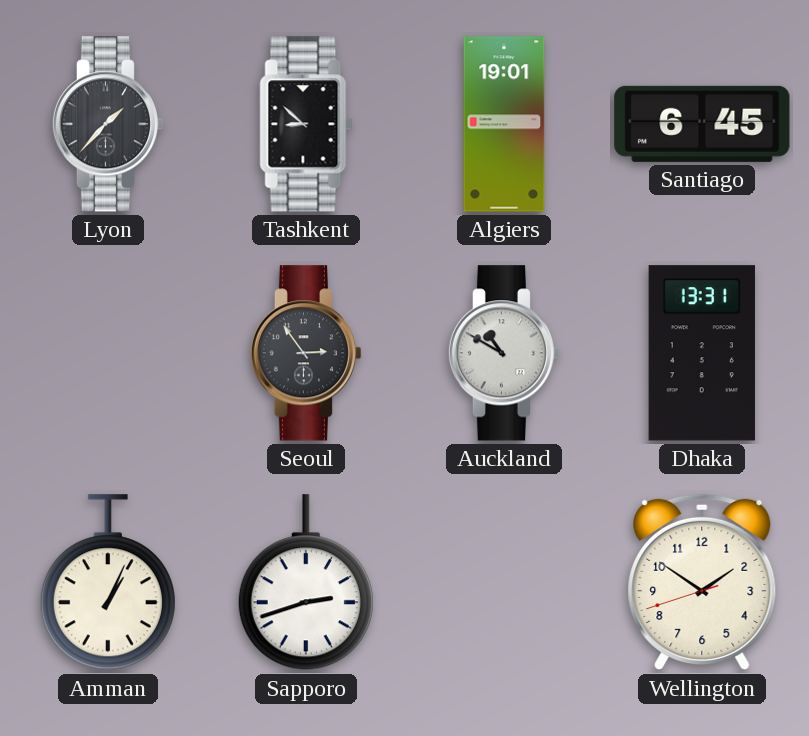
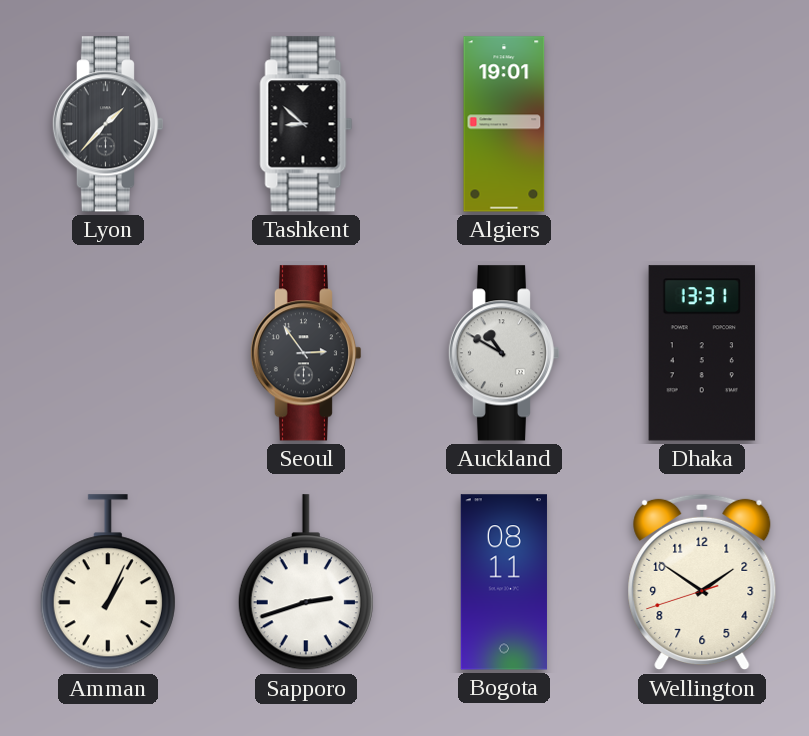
Santiago: 6:45 -> none
Bogota: none -> 08:11
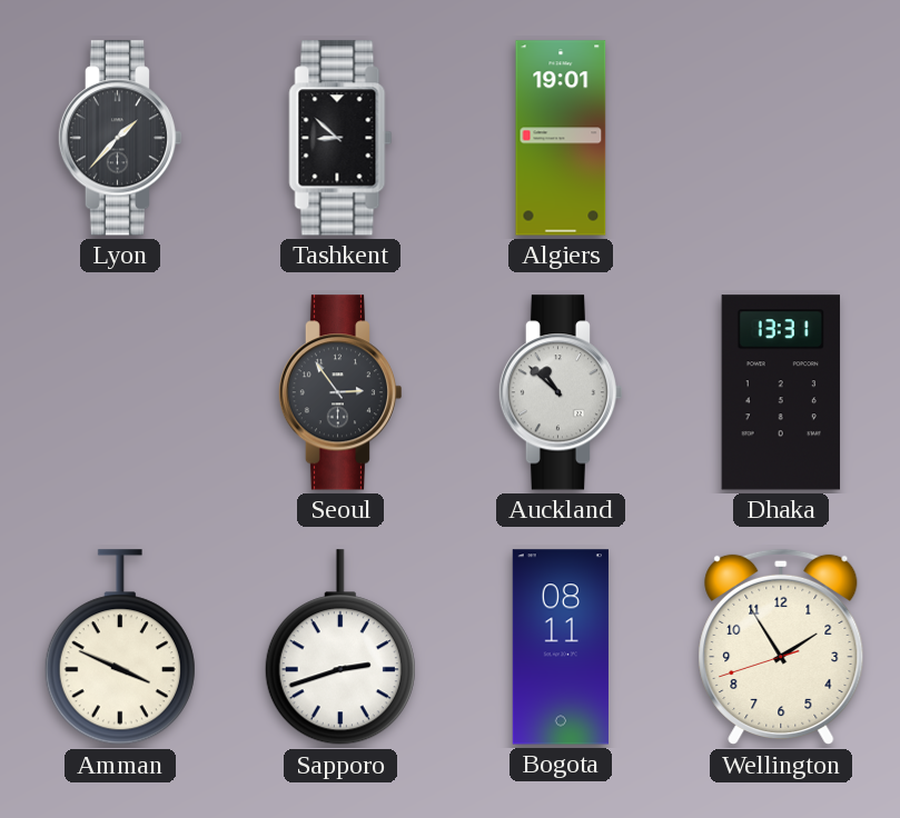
Auckland: 10:50 -> 10:52
Amman: 1:04 -> 3:49
Wellington: 1:50 -> 1:54
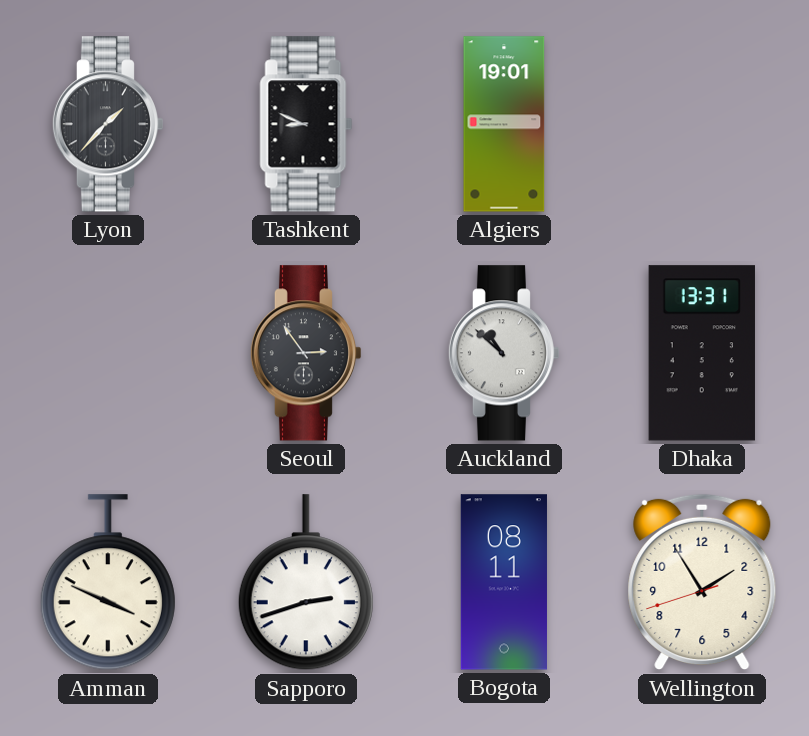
Tashkent: 8:52 -> 8:49
